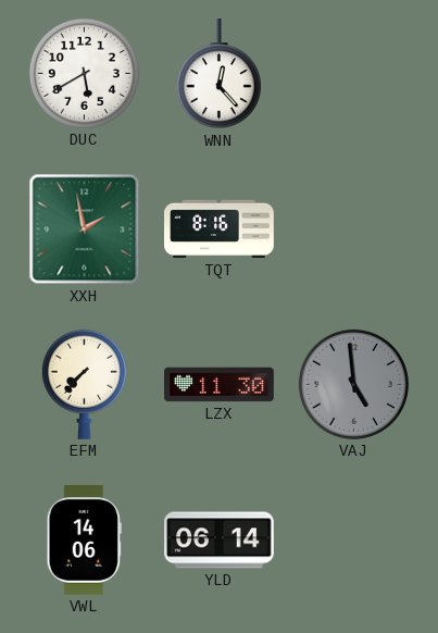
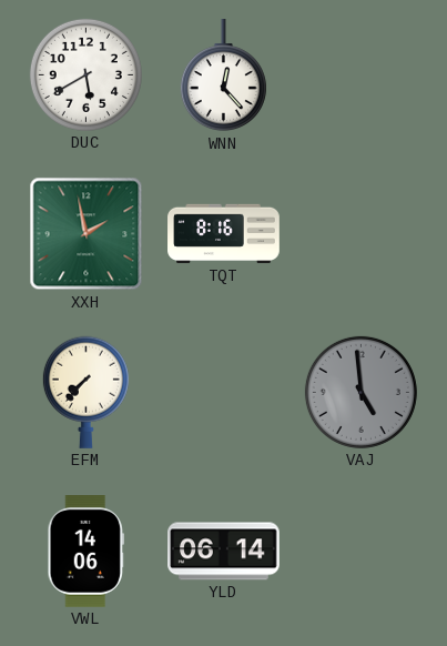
LZX: 11:30 -> none
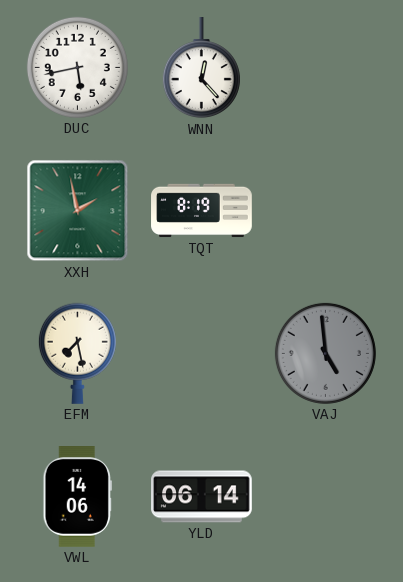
DUC: 5:40 -> 5:43
TQT: 8:16 -> 8:19
EFM: 7:37 -> 7:28
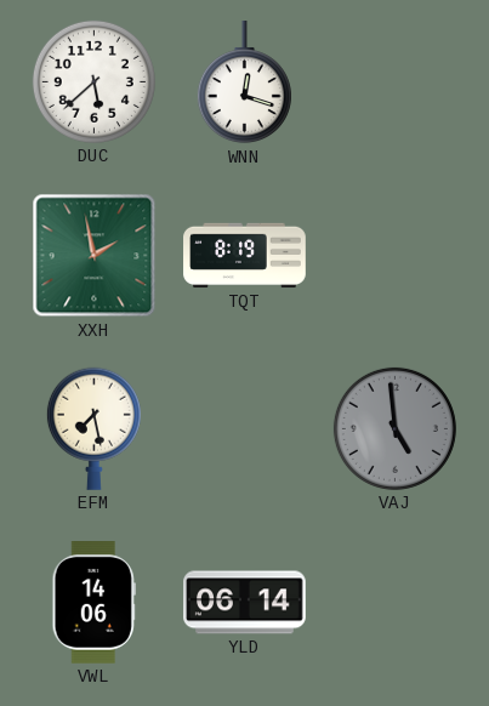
DUC: 5:43 -> 5:38
WNN: 12:23 -> 12:18
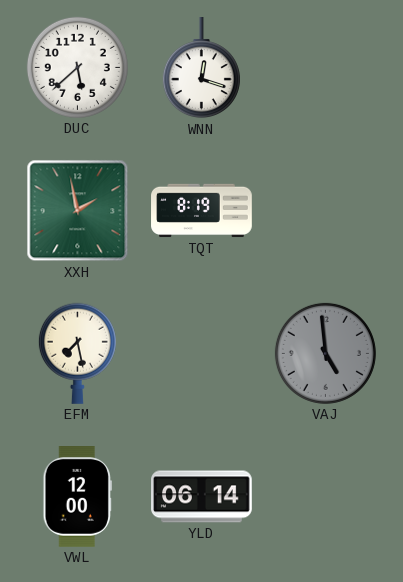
VWL: 14:06 -> 12:00
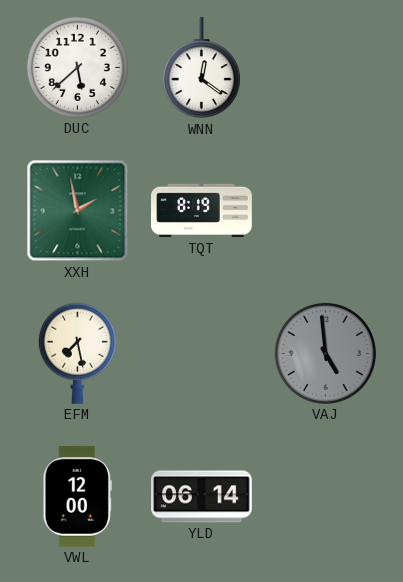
WNN: 12:18 -> 12:21
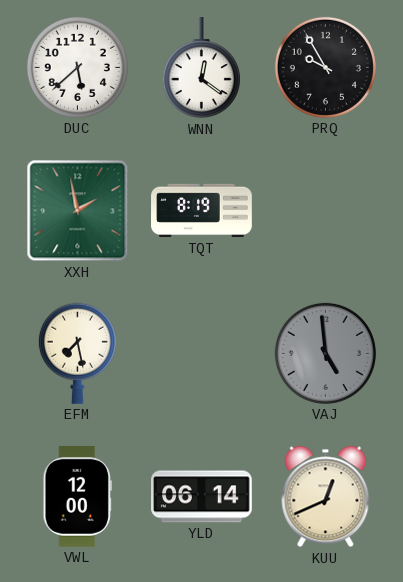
PRQ: none -> 9:55
KUU: none -> 12:41
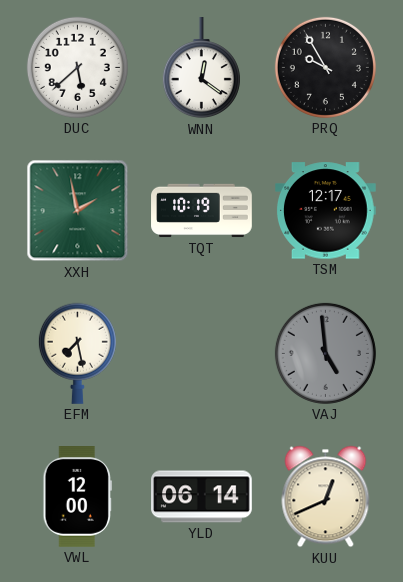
TQT: 8:19 -> 10:19
TSM: none -> 12:17
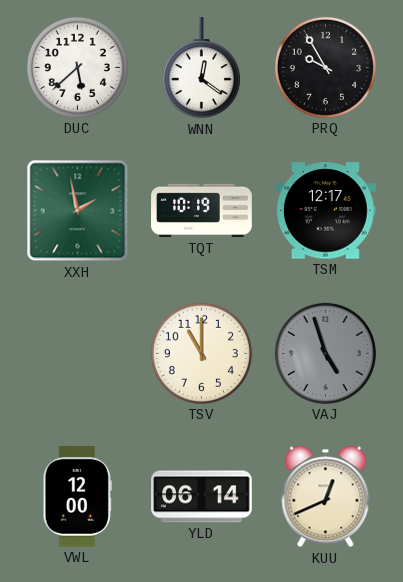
EFM: 7:28 -> none
TSV: none -> 11:00
VAJ: 4:59 -> 4:57
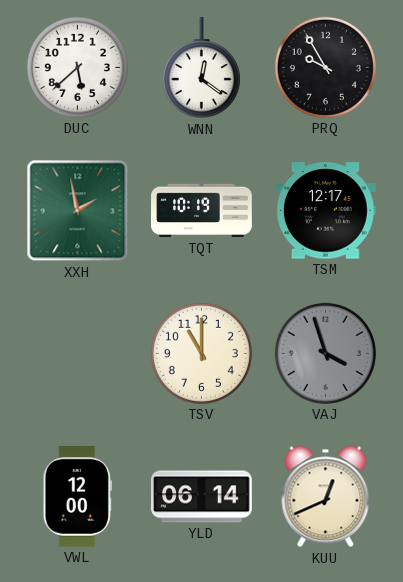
VAJ: 4:57 -> 3:57
